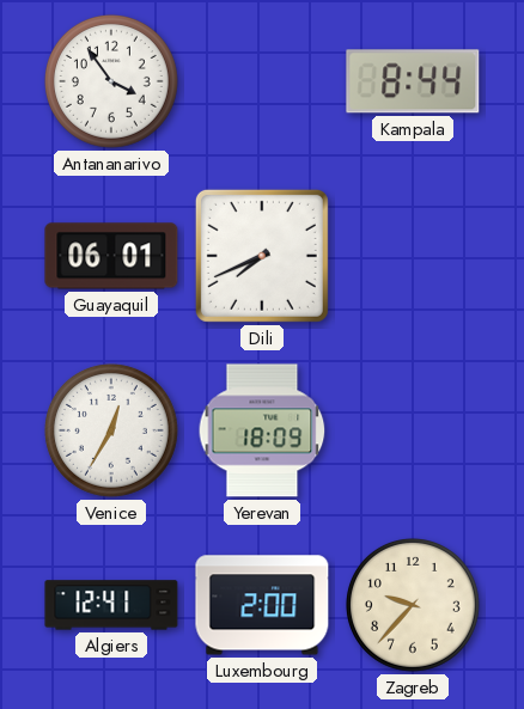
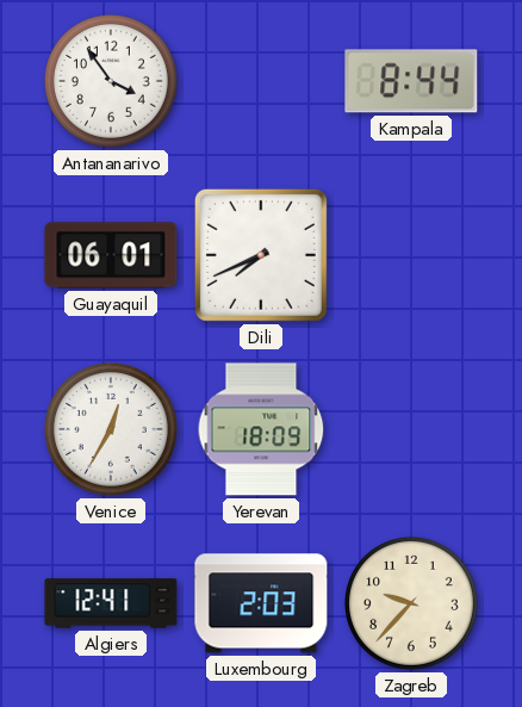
Luxembourg: 2:00 -> 2:03
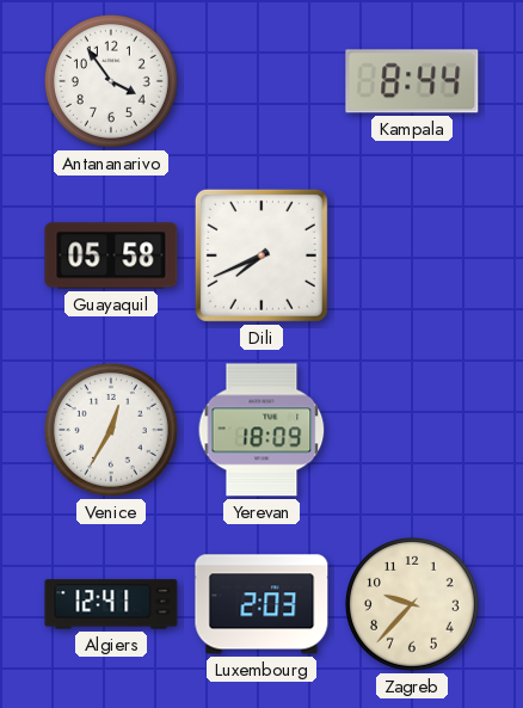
Guayaquil: 06:01 -> 05:58
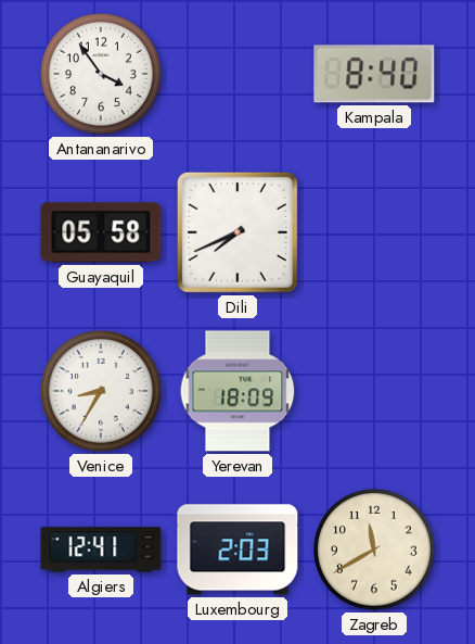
Kampala: 8:44 -> 8:40
Venice: 12:35 -> 8:35
Zagreb: 9:37 -> 11:40
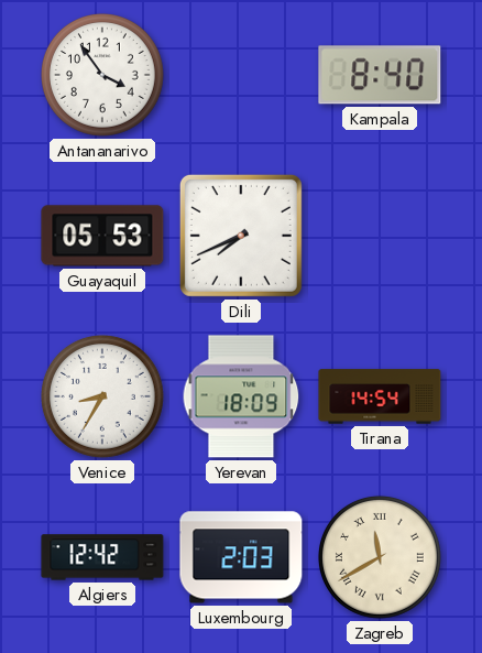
Guayaquil: 05:58 -> 05:53
Tirana: none -> 14:54
Algiers: 12:41 -> 12:42
Zagreb numerals: Arabic -> Roman
